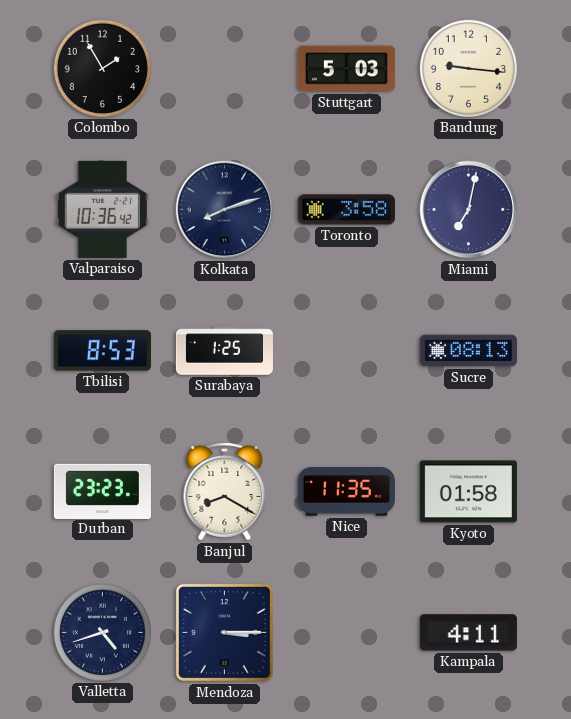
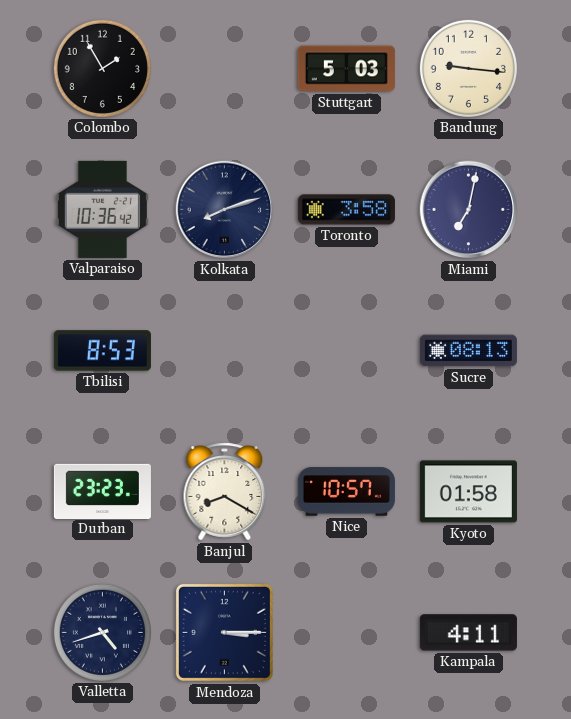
Surabaya: 1:25 -> none
Nice: 11:35 -> 10:57
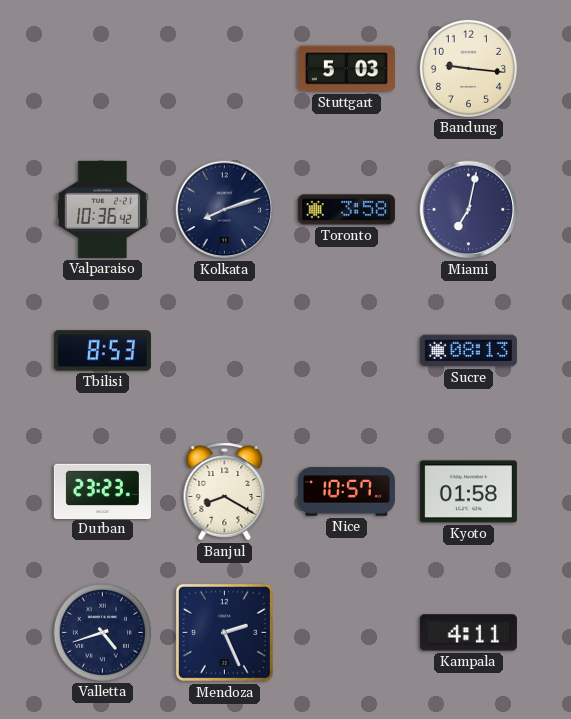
Colombo: 1:55 -> none
Mendoza: 3:15 -> 2:26
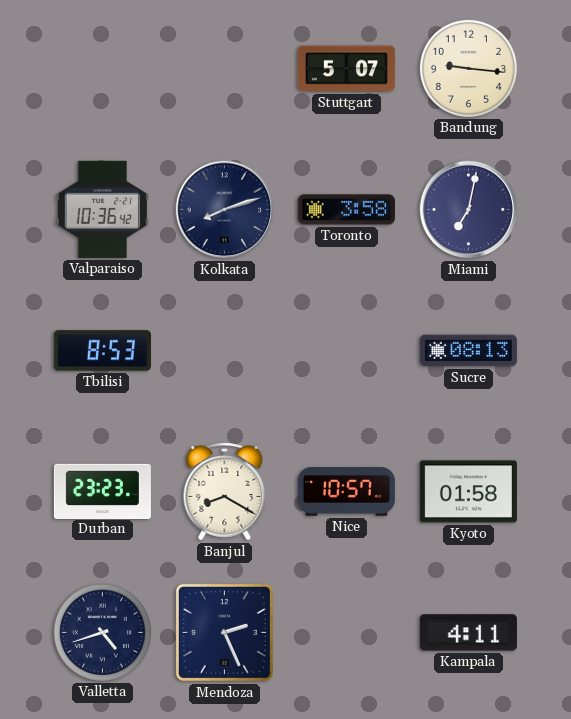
Stuttgart: 5:03 -> 5:07
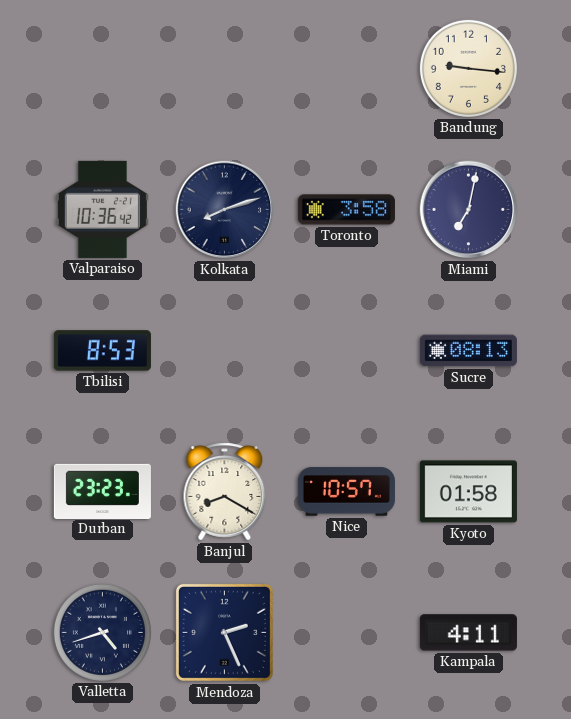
Stuttgart: 5:07 -> none
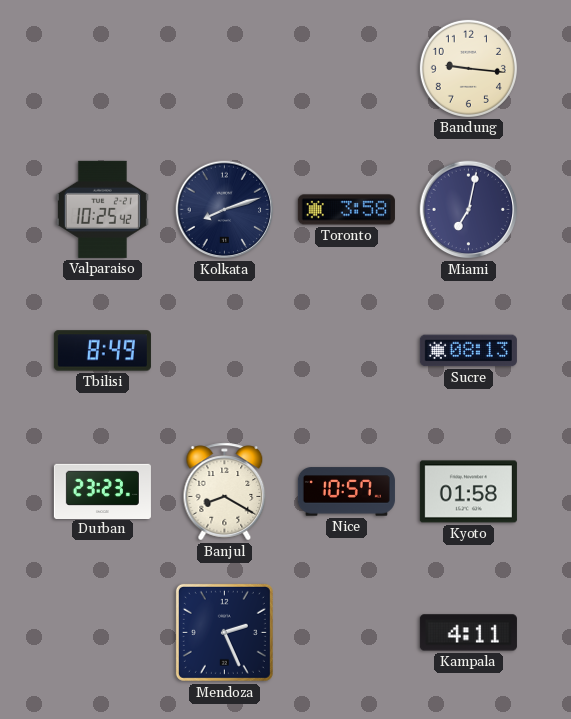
Valparaiso: 10:36 -> 10:25
Tbilisi: 8:53 -> 8:49
Valletta: 4:42 -> none
